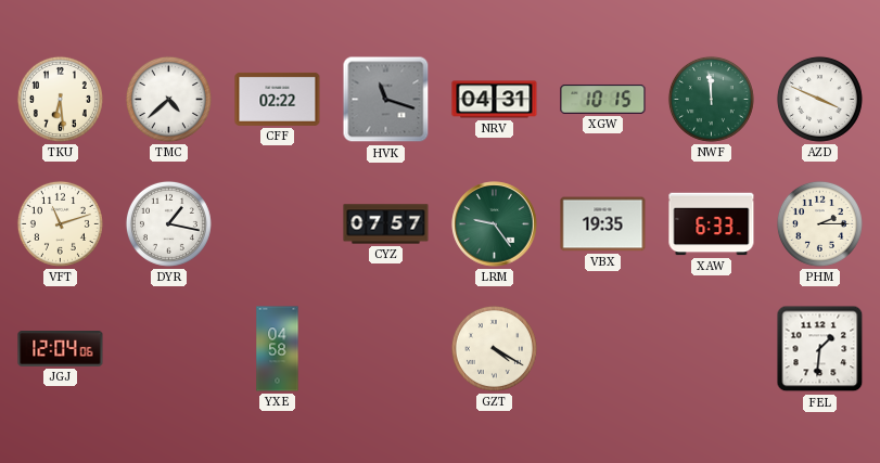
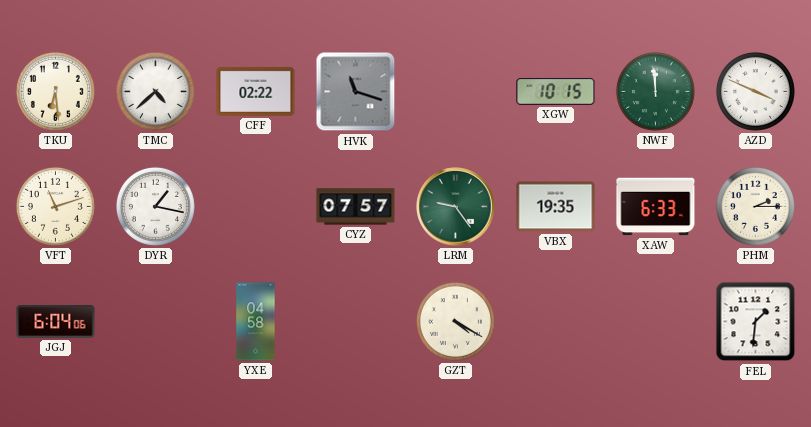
NRV: 04:31 -> none
JGJ: 12:04 -> 6:04
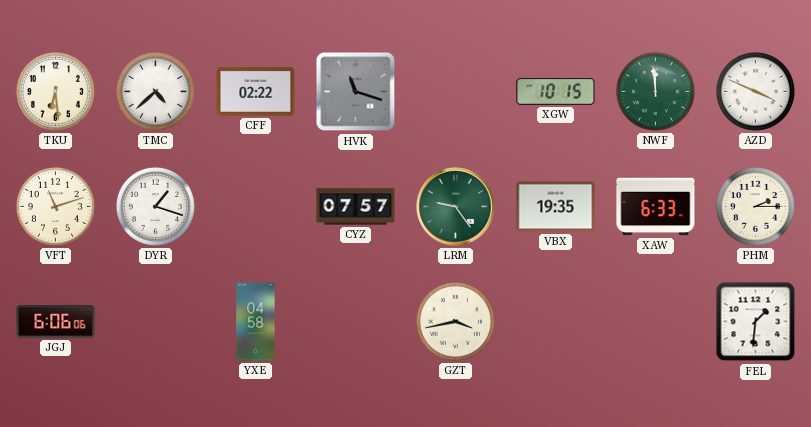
DYR: 1:17 -> 1:18
JGJ: 6:04 -> 6:06
GZT: 4:20 -> 3:43
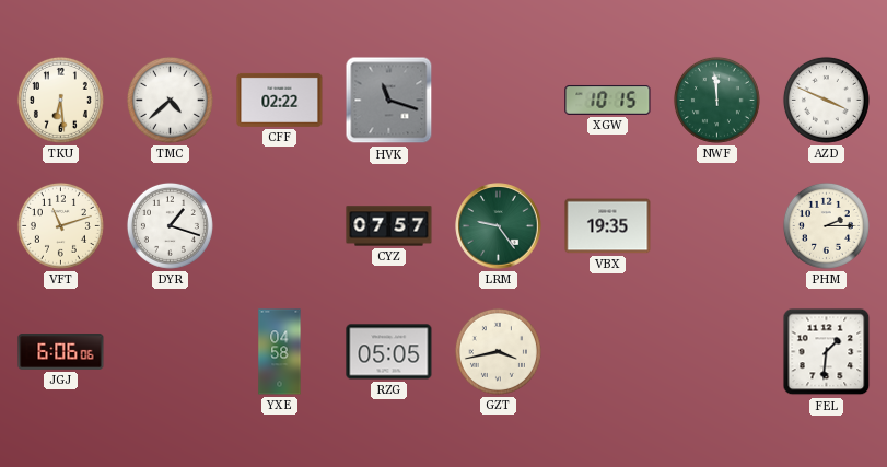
XAW: 6:33 -> none
RZG: none -> 05:05
